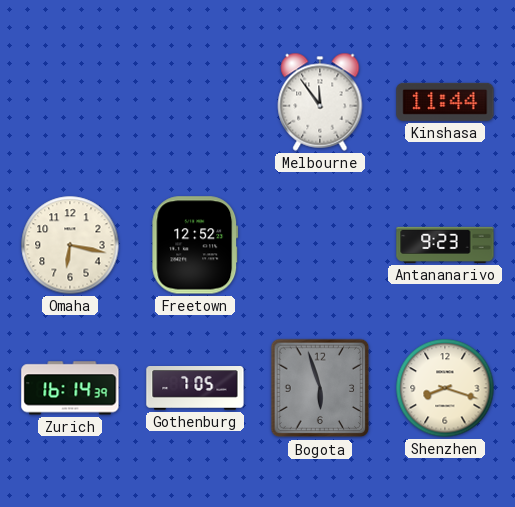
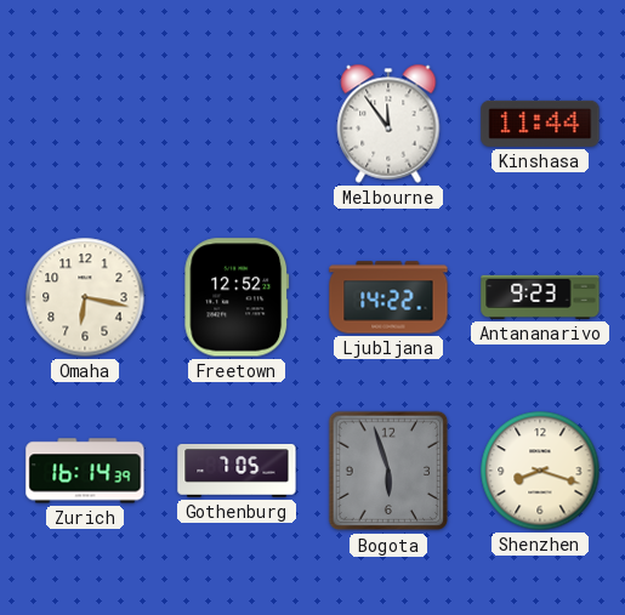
Ljubljana: none -> 14:22
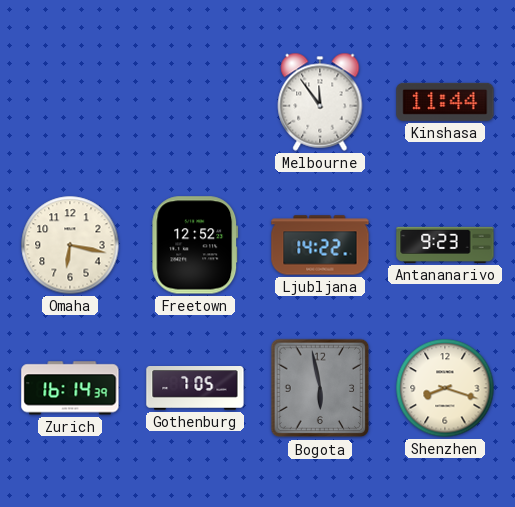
Bogota: 5:57 -> 5:58
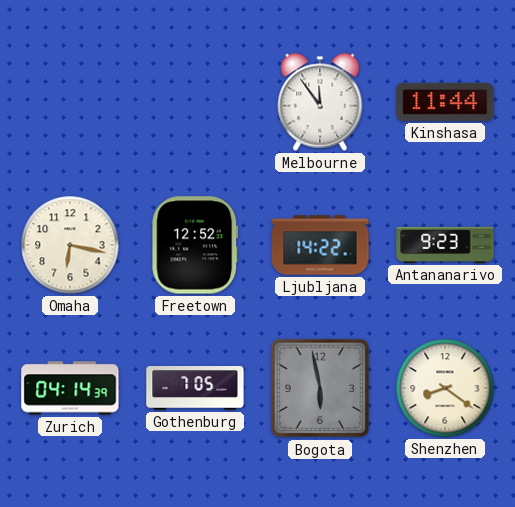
Zurich: 16:14 -> 04:14
Shenzhen: 8:18 -> 8:21
